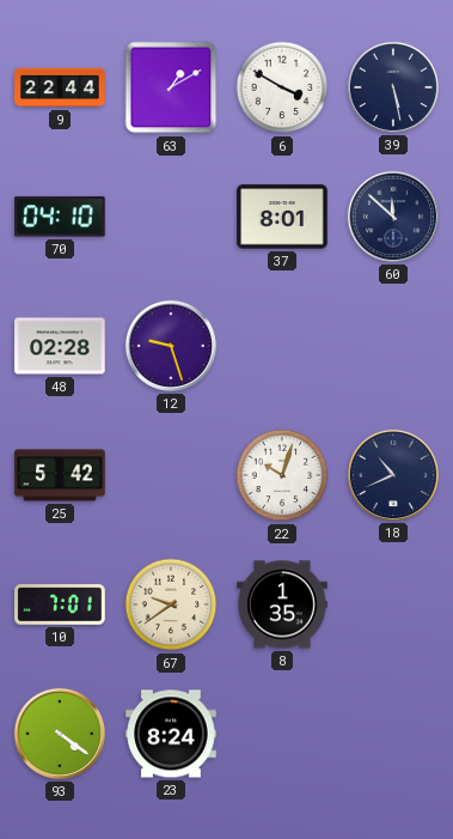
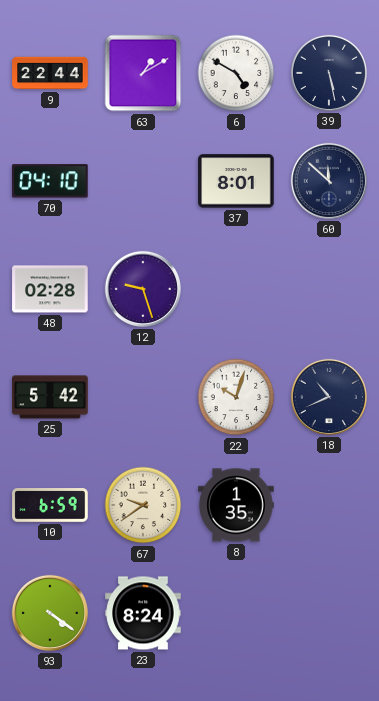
6: 3:50 -> 4:50
10: 7:01 -> 6:59
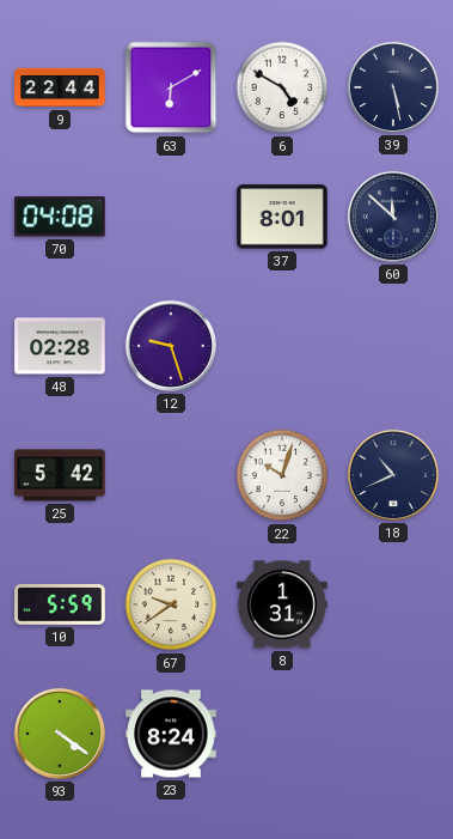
63: 1:10 -> 6:10
70: 04:10 -> 04:08
10: 6:59 -> 5:59
8: 1:35 -> 1:31
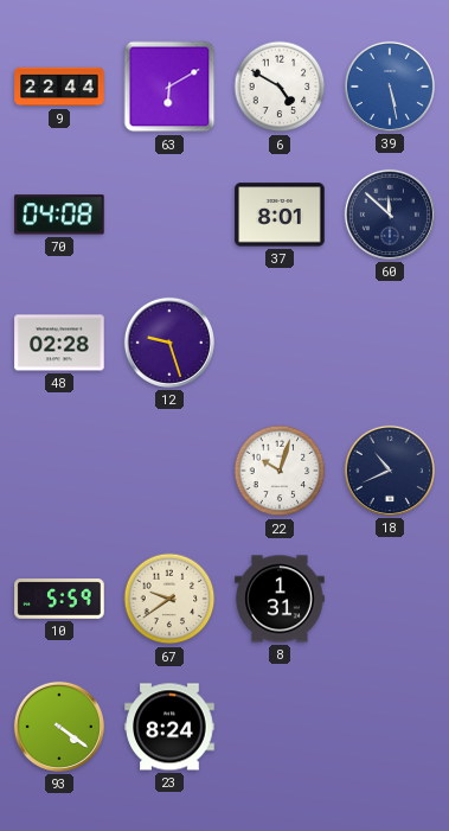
39 dial: navy -> blue
25: 5:42 -> none
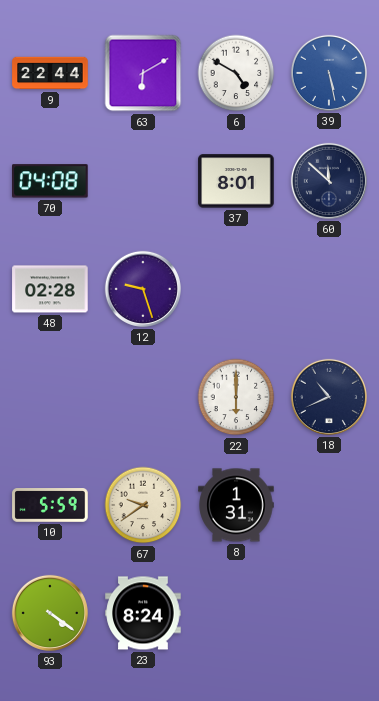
22: 10:03 -> 6:00
